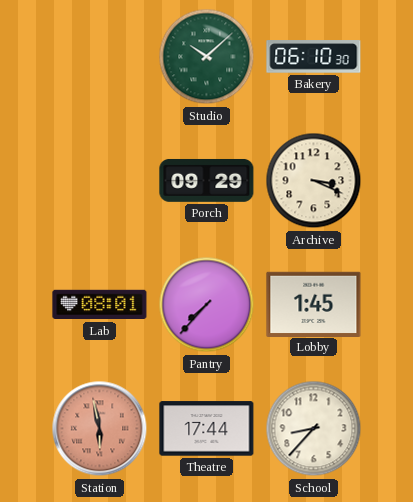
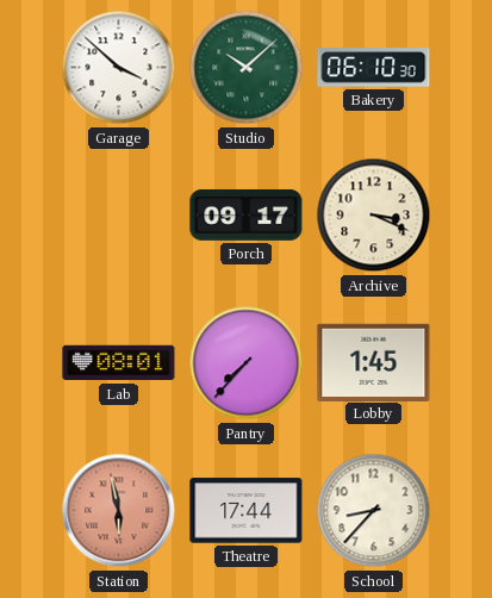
Garage: none -> 3:52
Porch: 09:29 -> 09:17
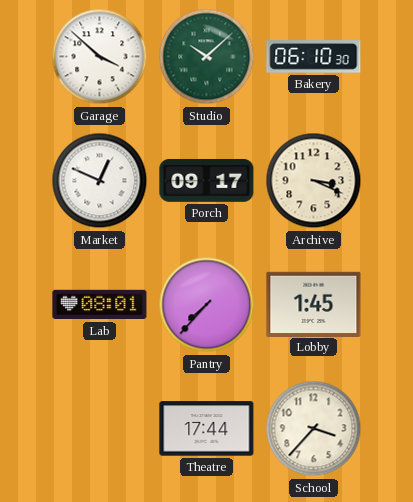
Market: none -> 12:49
Station: 5:58 -> none
School: 8:37 -> 3:37
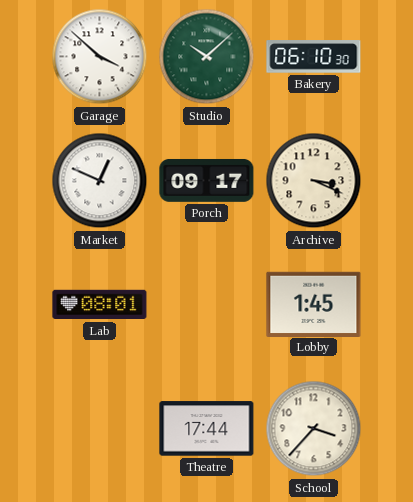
Pantry: 7:37 -> none
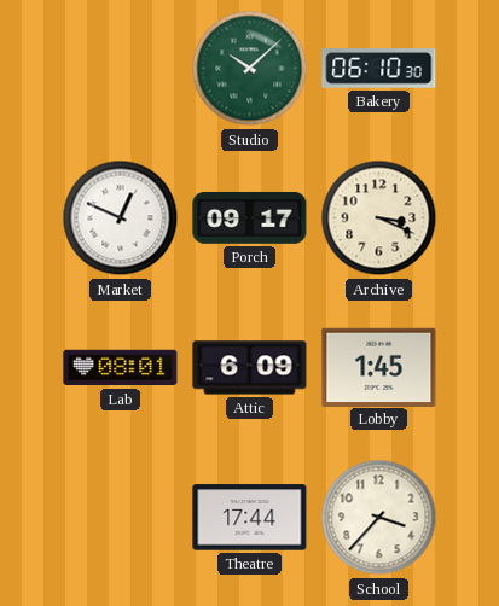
Garage: 3:52 -> none
Attic: none -> 6:09
